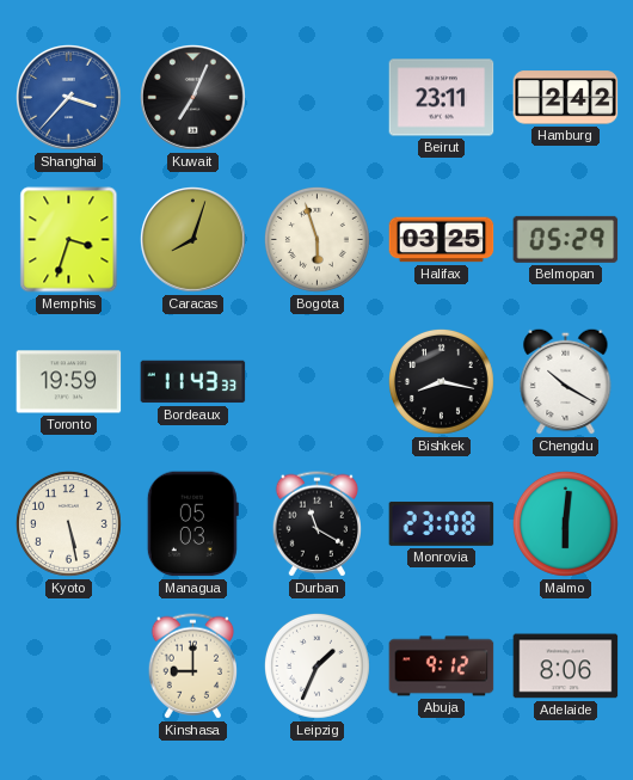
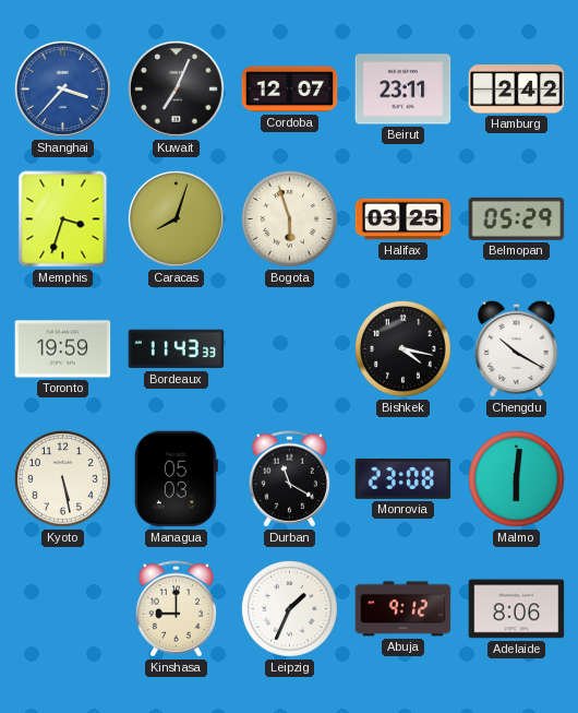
Cordoba: none -> 12:07
Bishkek: 8:17 -> 4:17
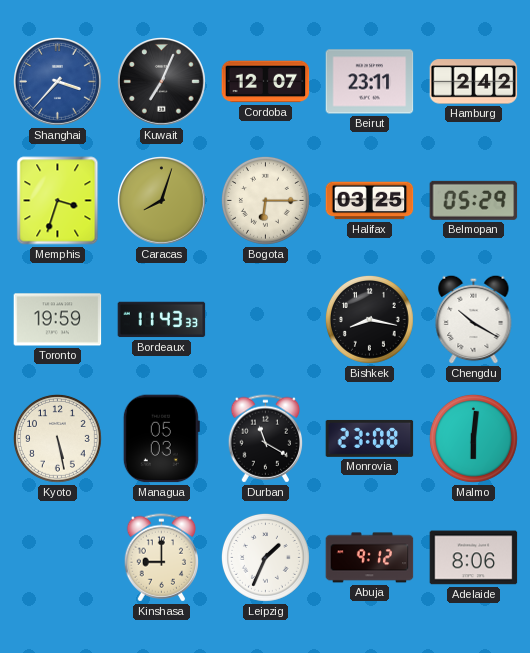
Bogota: 5:57 -> 6:15
Bishkek: 4:17 -> 8:17
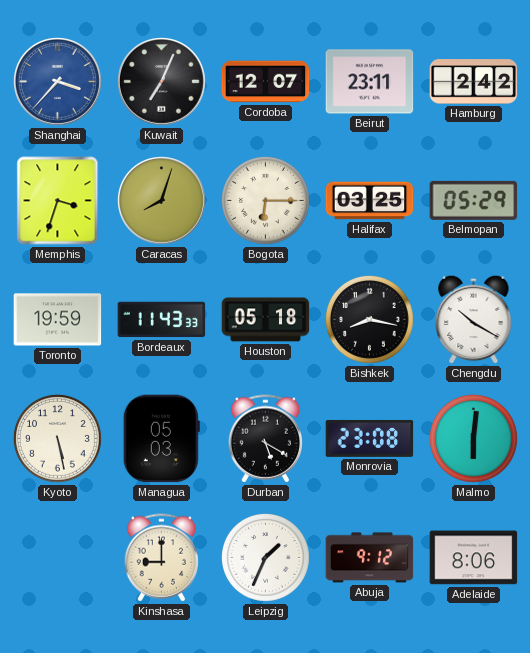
Houston: none -> 05:18
Durban: 11:20 -> 5:20
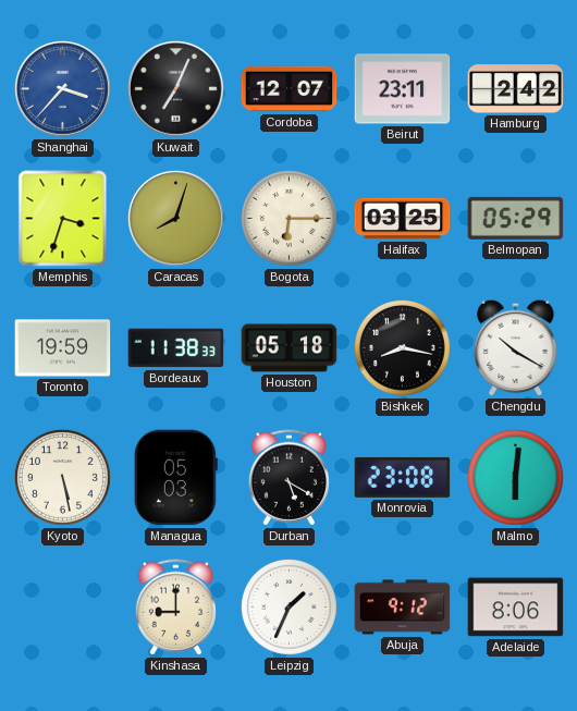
Bordeaux: 11:43 -> 11:38
